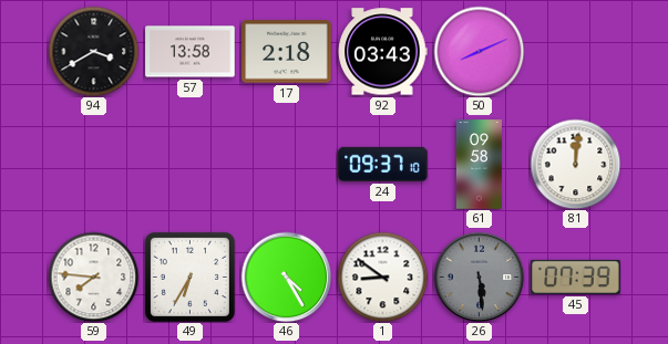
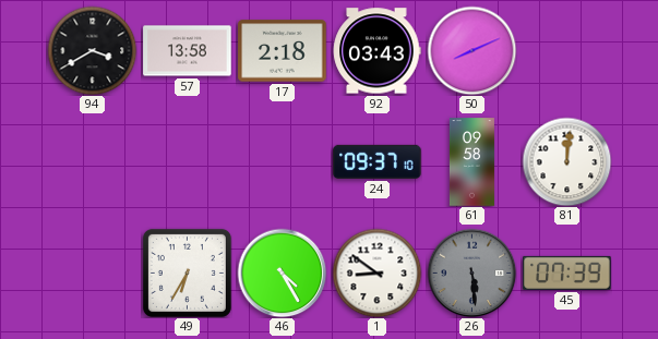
59: 7:46 -> none
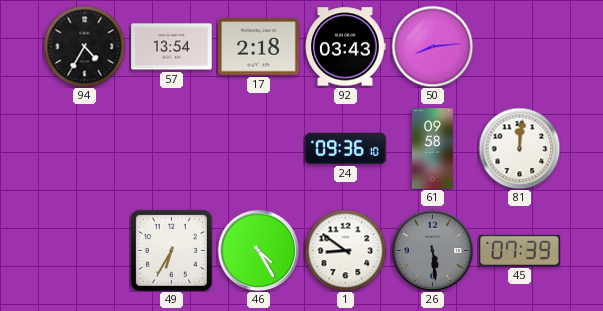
94: 3:40 -> 4:35
57: 13:58 -> 13:54
50: 8:11 -> 8:14
24: 09:37 -> 09:36
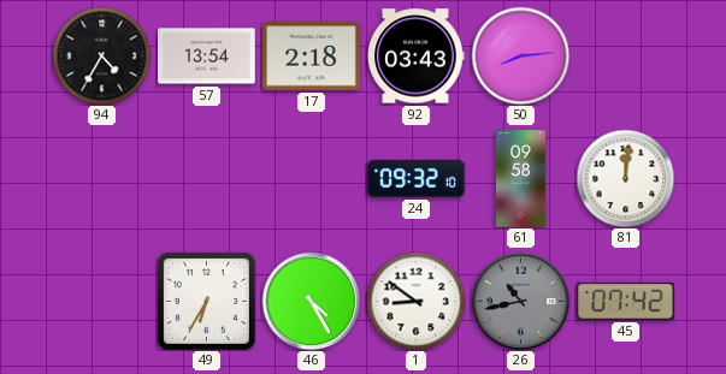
24: 09:36 -> 09:32
26: 5:29 -> 10:43
45: 07:39 -> 07:42
